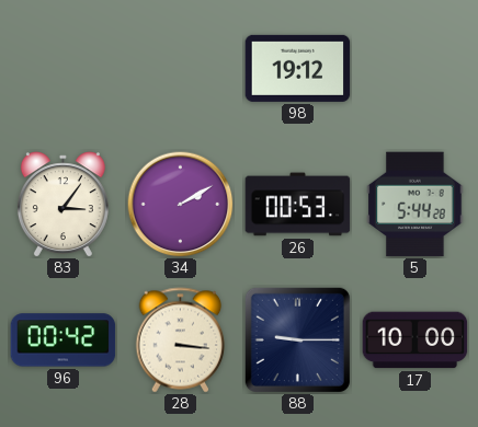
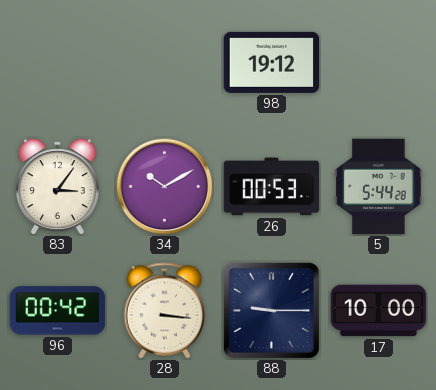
34: 2:10 -> 10:10
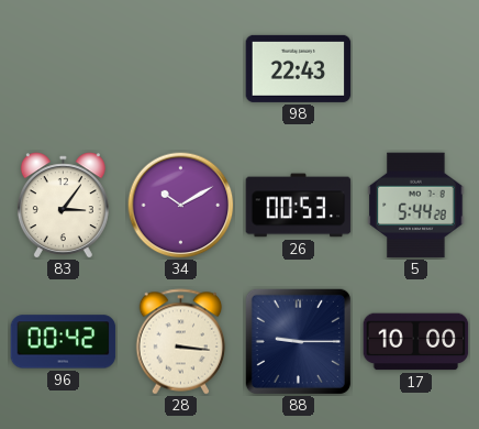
98: 19:12 -> 22:43
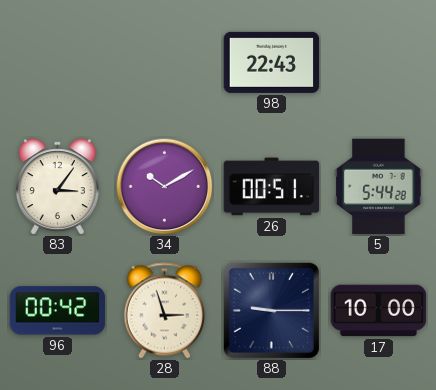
26: 00:53 -> 00:51
28: 3:16 -> 2:57
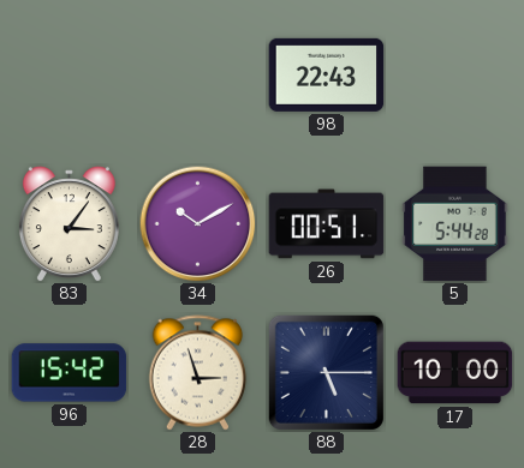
96: 00:42 -> 15:42
88: 9:15 -> 5:15
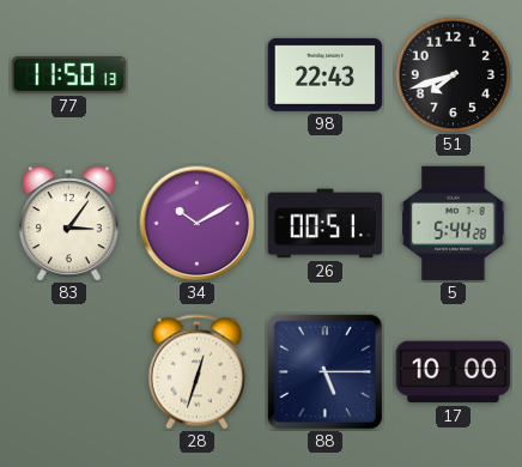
77: none -> 11:50
51: none -> 7:42
96: 15:42 -> none
28: 2:57 -> 12:33
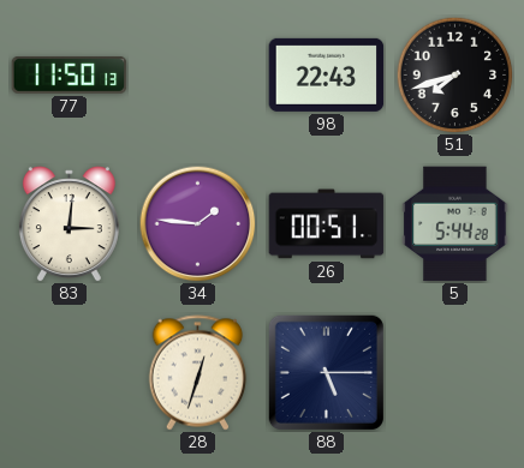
83: 3:06 -> 3:01
34: 10:10 -> 1:46
17: 10:00 -> none
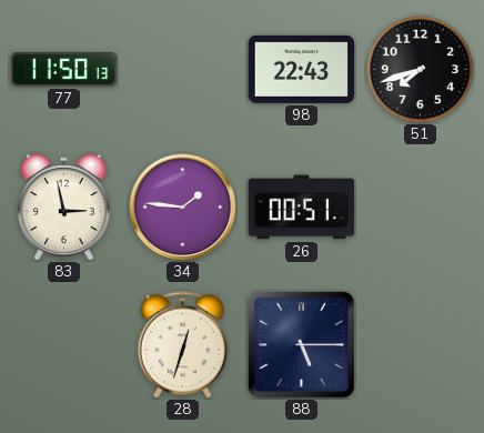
83: 3:01 -> 2:58
5: 5:44 -> none
